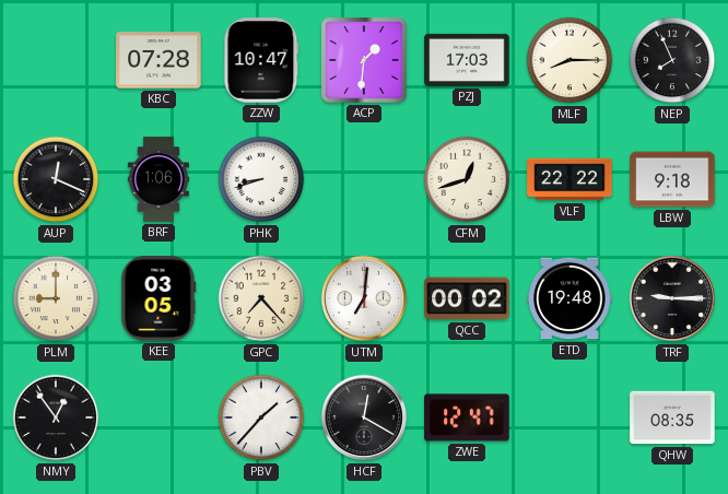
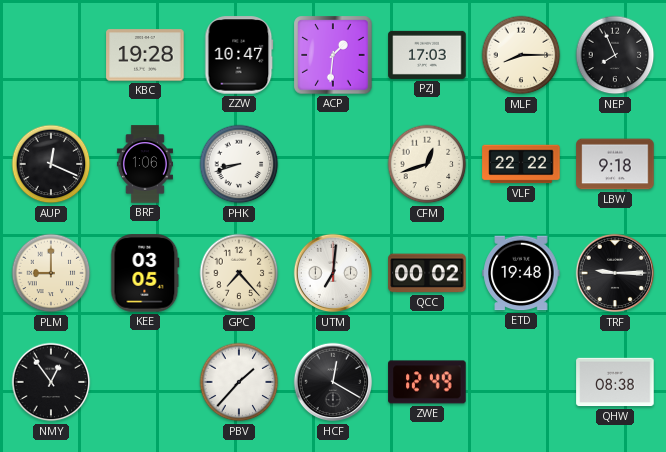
KBC: 07:28 -> 19:28
ZWE: 12:47 -> 12:49
QHW: 08:35 -> 08:38
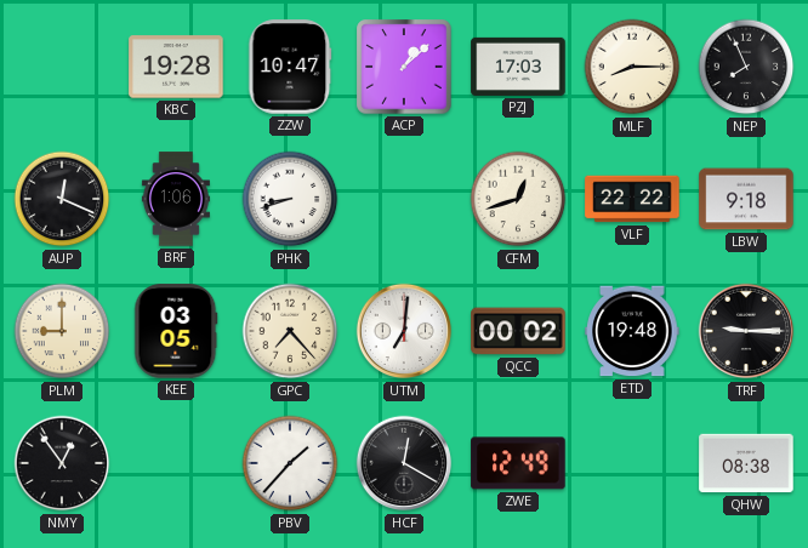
ACP: 1:31 -> 1:08
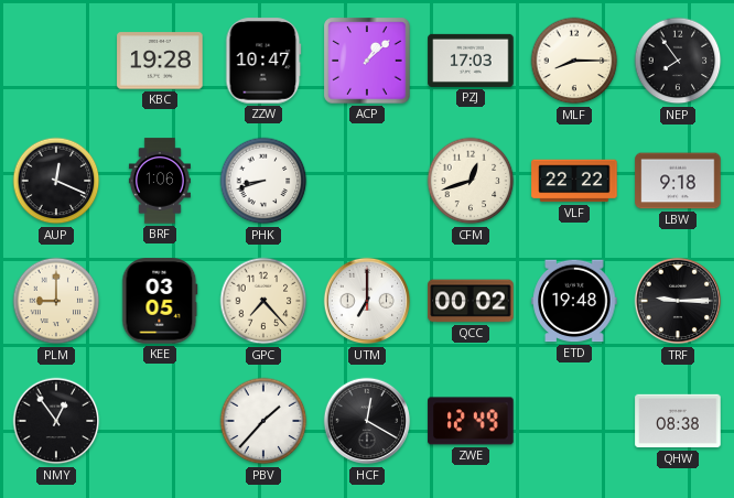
NEP: 7:56 -> 7:54
UTM: 7:01 -> 7:00
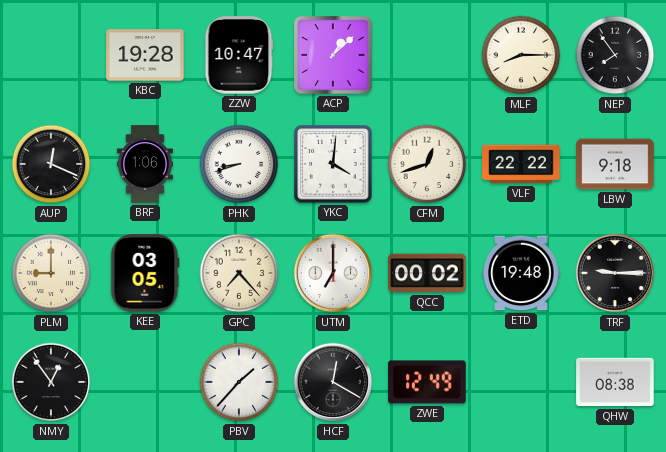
PZJ: 17:03 -> none
YKC: none -> 4:01
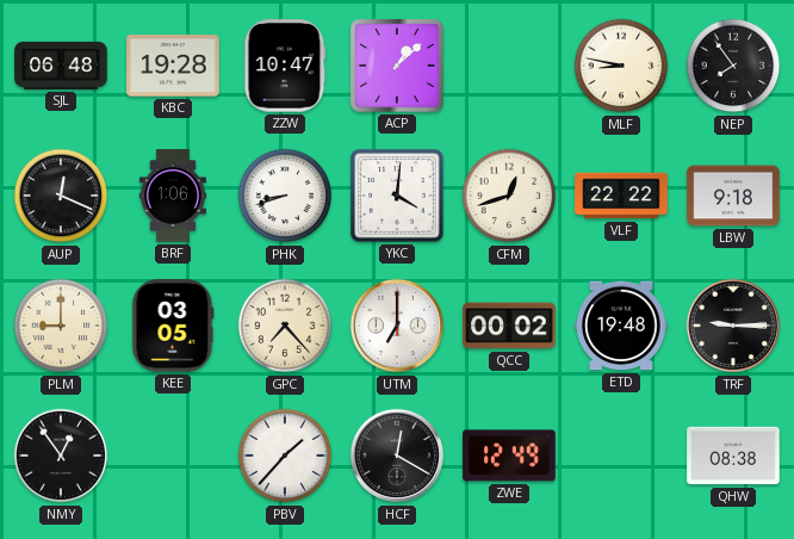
SJL: none -> 06:48
MLF: 8:15 -> 8:47
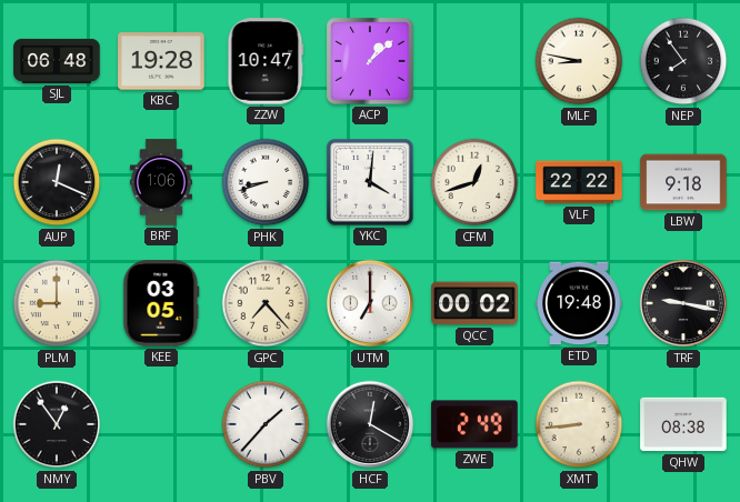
TRF: 9:15 -> 9:17
ZWE: 12:49 -> 2:49
XMT: none -> 8:44
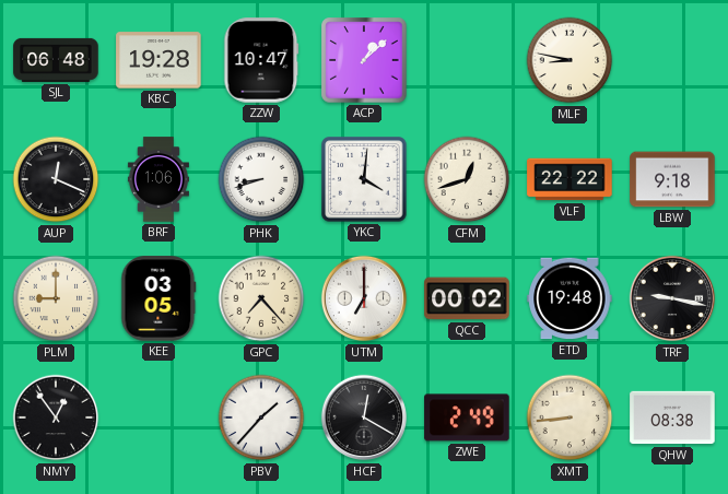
NEP: 7:54 -> none
